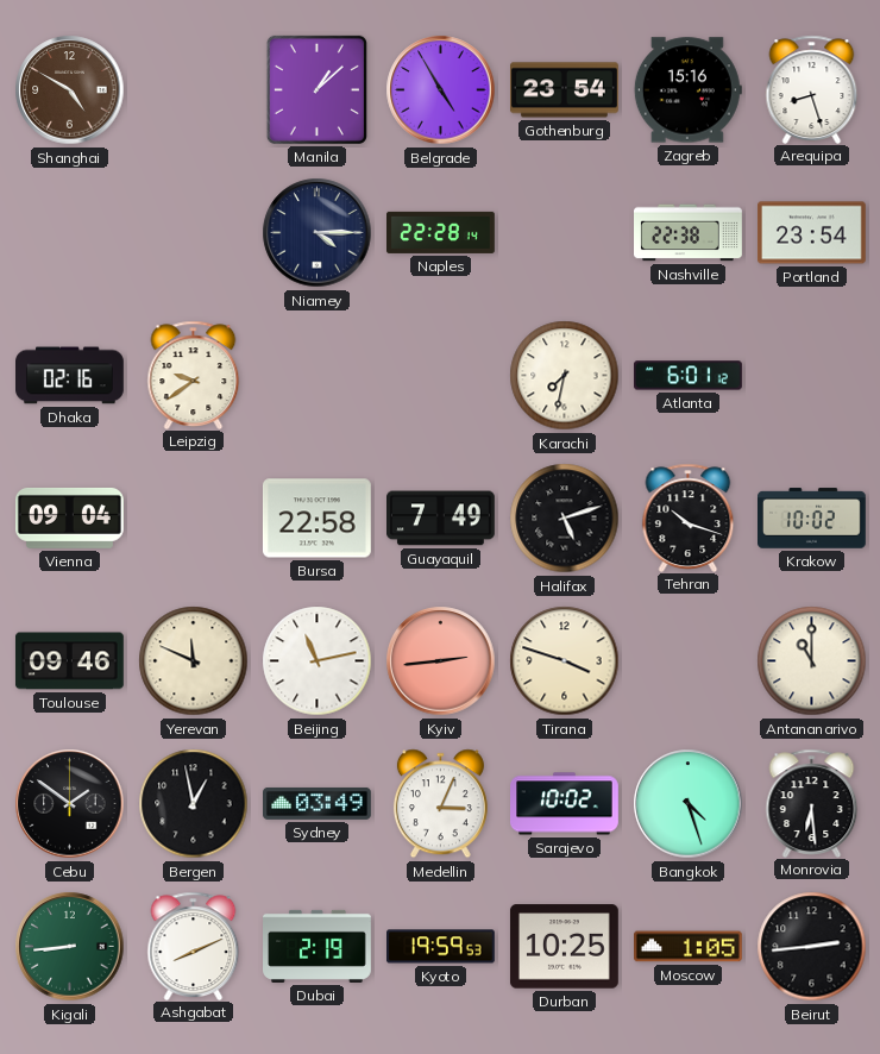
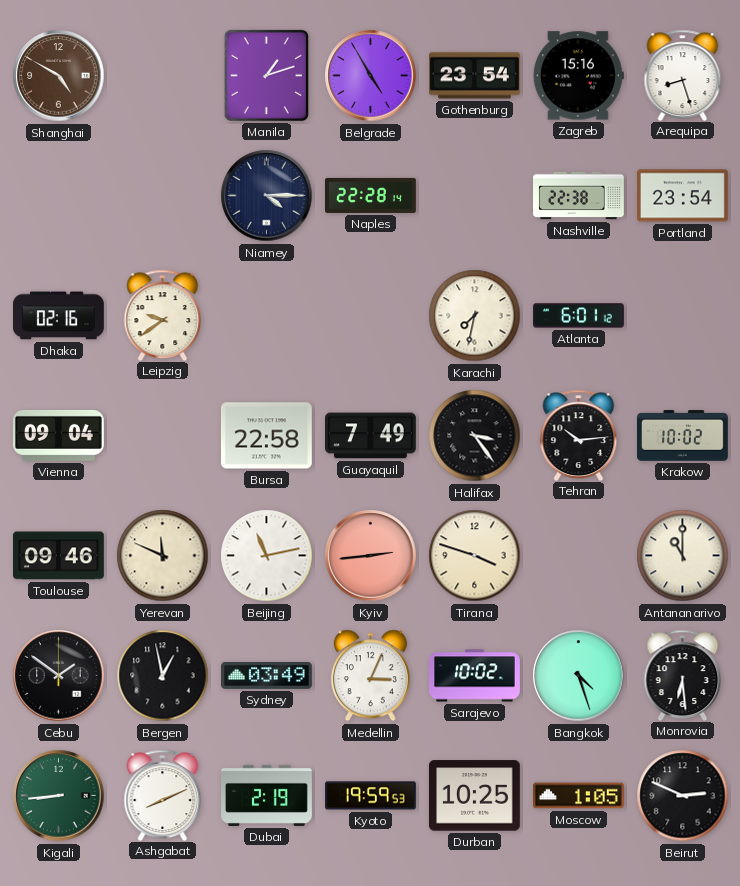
Manila: 1:08 -> 1:12
Halifax: 5:12 -> 3:24
Tehran: 10:18 -> 10:14
Beirut: 2:44 -> 2:49
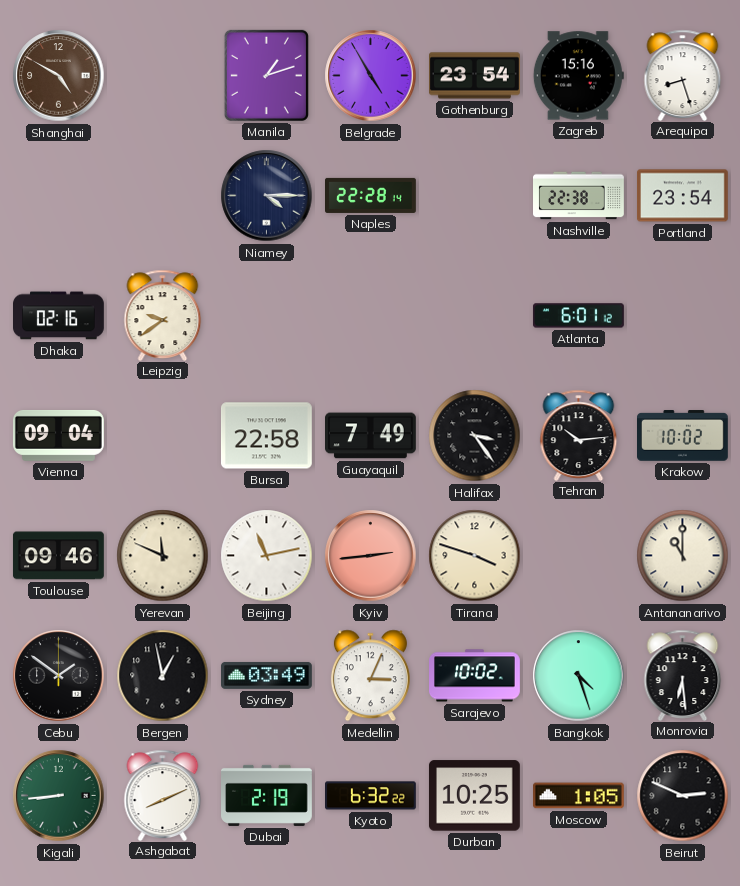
Karachi: 7:32 -> none
Kyoto: 19:59 -> 6:32
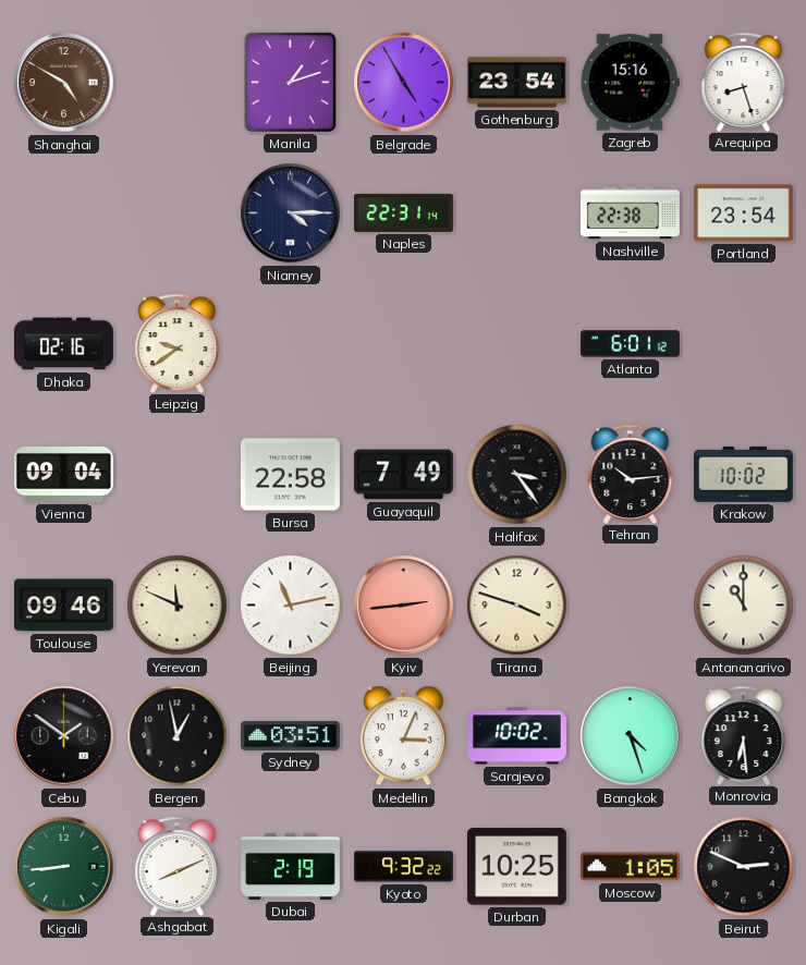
Naples: 22:28 -> 22:31
Sydney: 03:49 -> 03:51
Kyoto: 6:32 -> 9:32
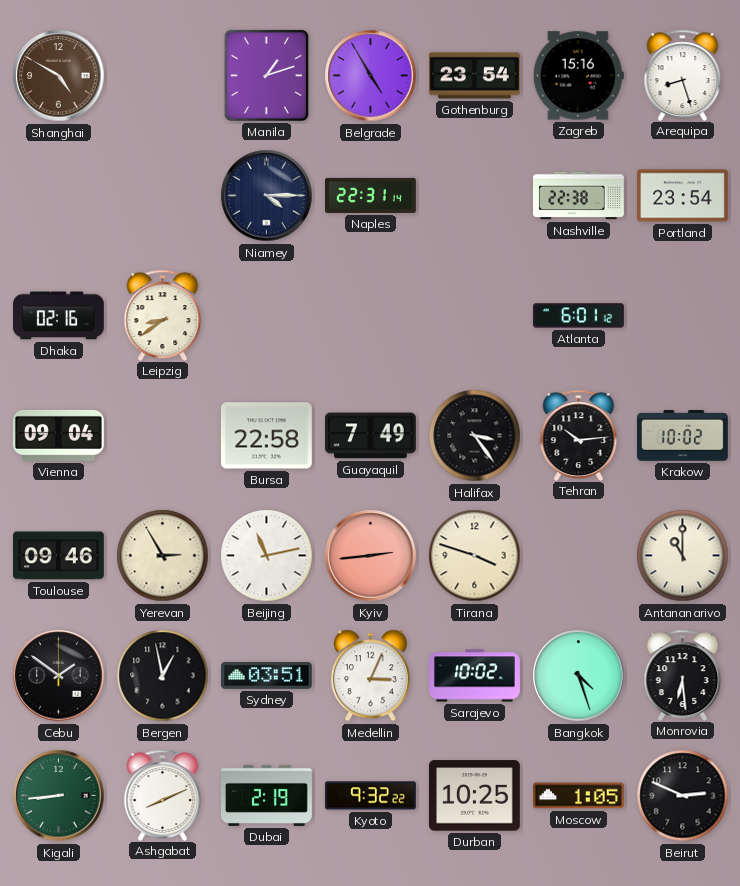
Leipzig: 9:39 -> 8:39
Yerevan: 11:49 -> 2:55
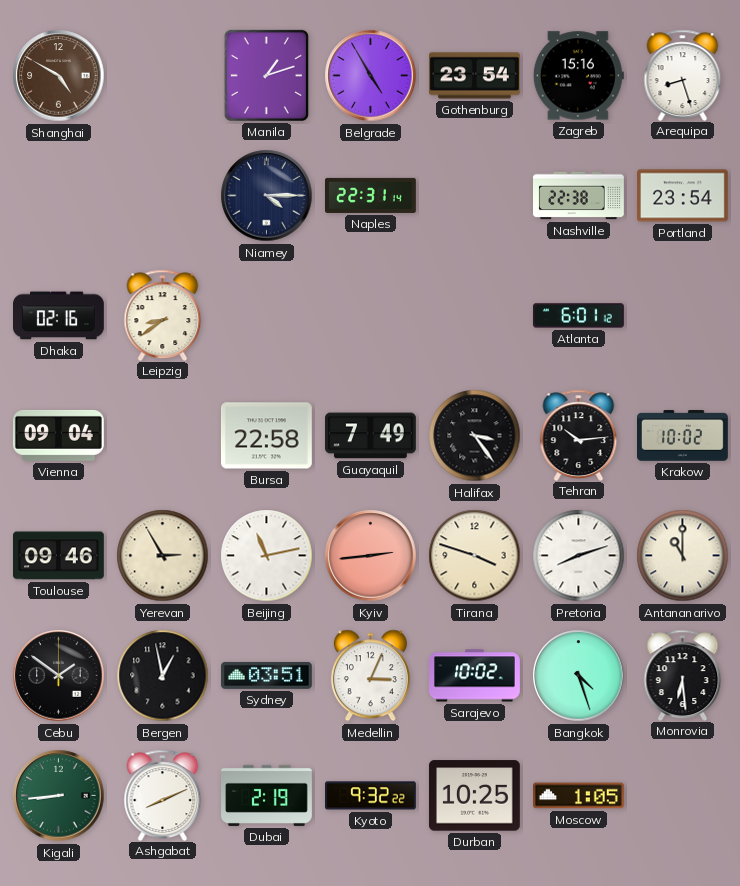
Pretoria: none -> 8:12
Beirut: 2:49 -> none
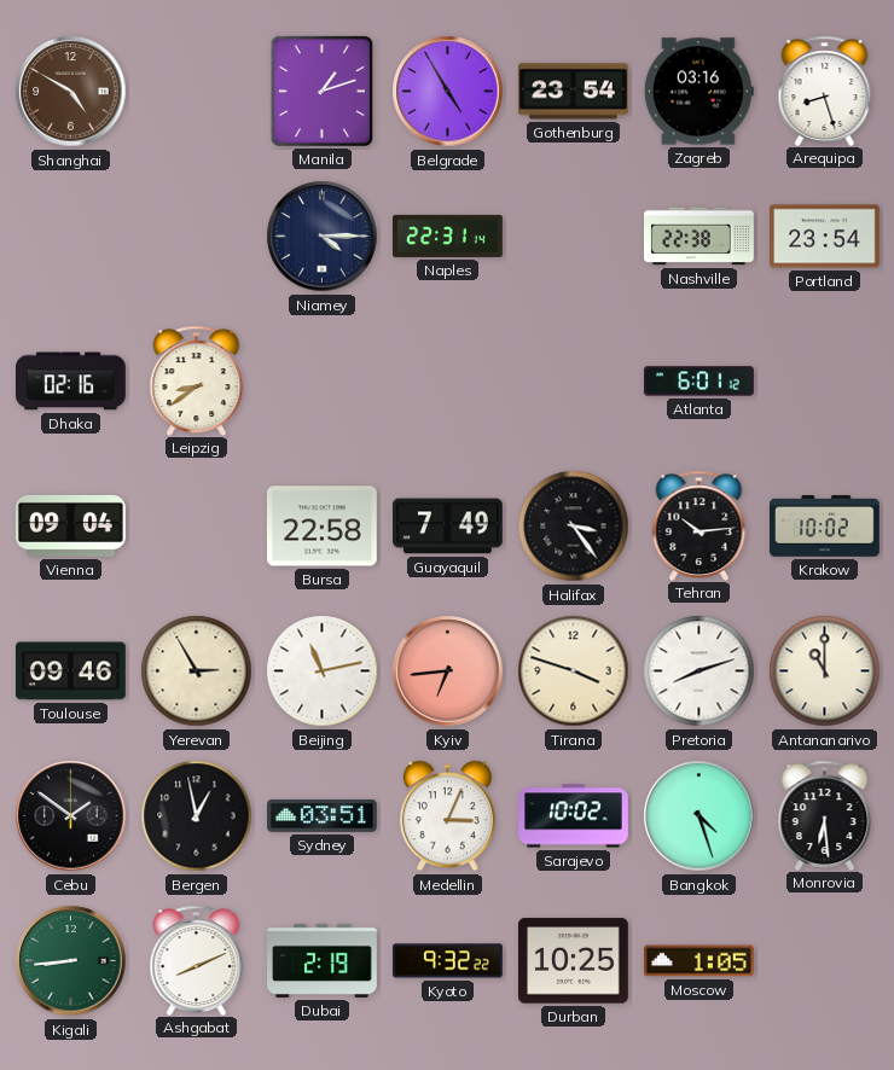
Zagreb: 15:16 -> 03:16
Kyiv: 2:44 -> 6:44
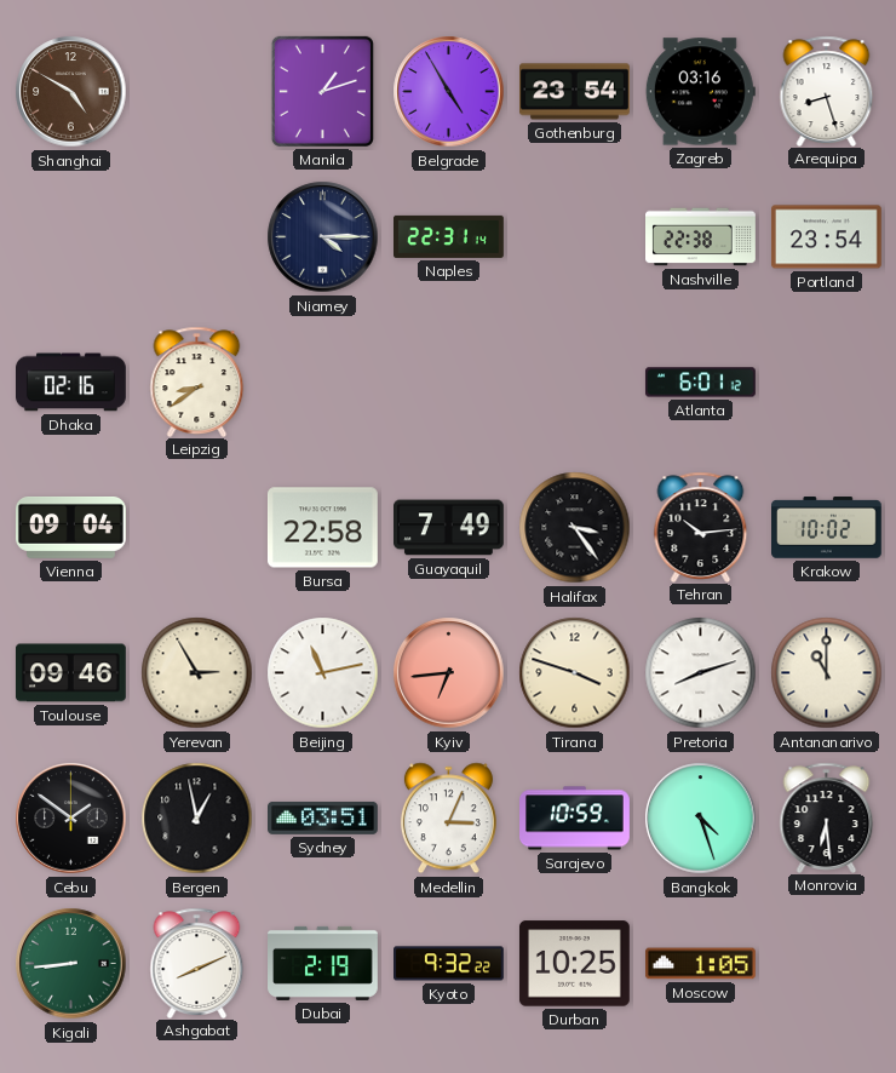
Sarajevo: 10:02 -> 10:59
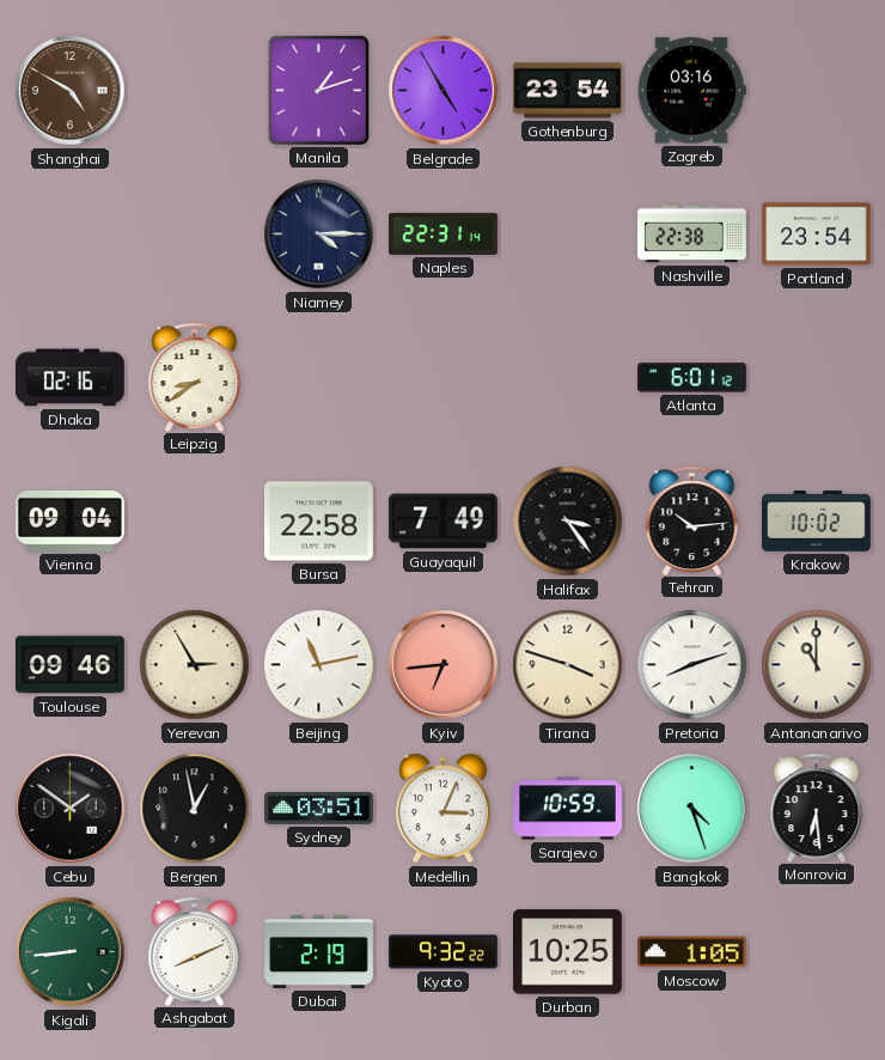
Arequipa: 8:27 -> none
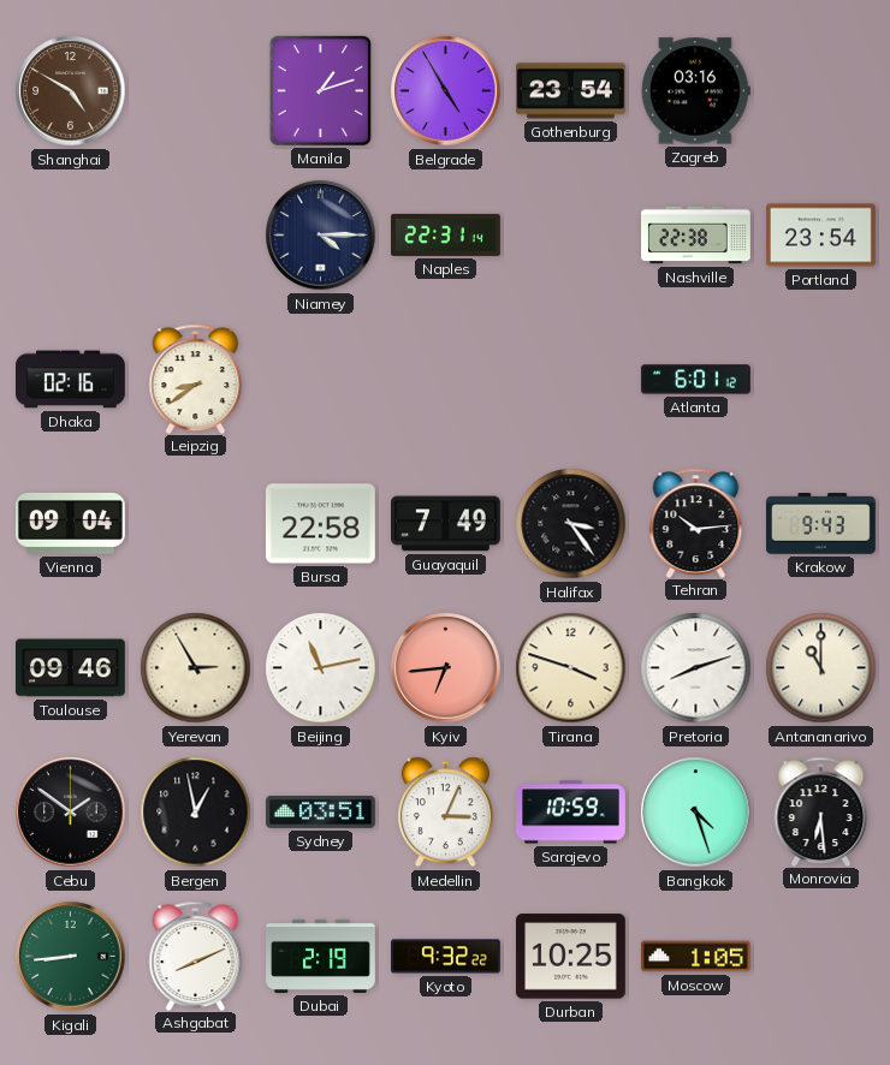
Krakow: 10:02 -> 9:43
